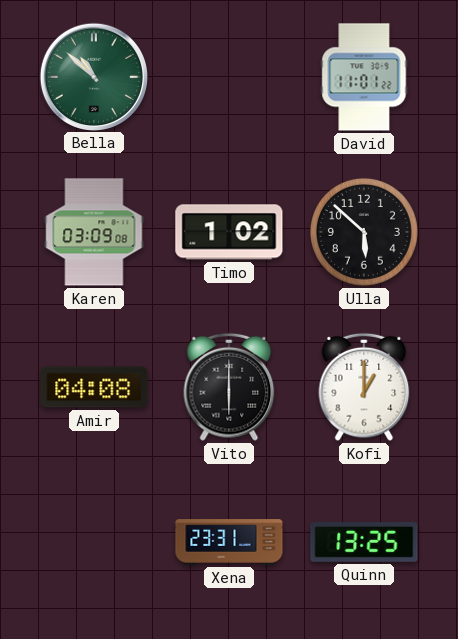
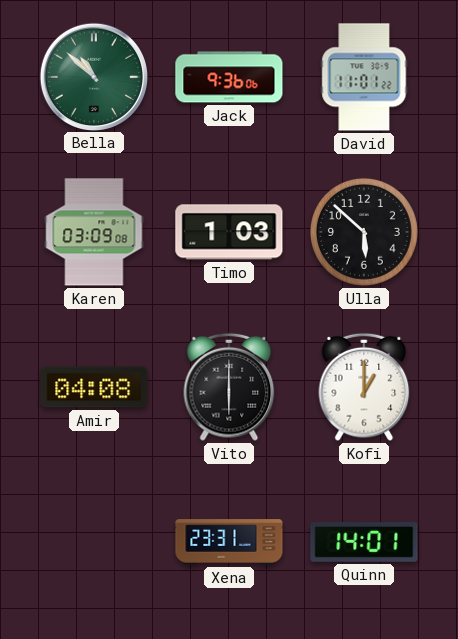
Jack: none -> 9:36
Timo: 1:02 -> 1:03
Quinn: 13:25 -> 14:01
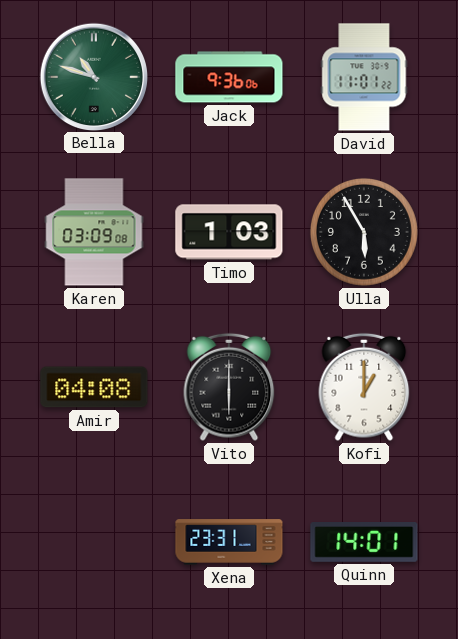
Bella: 10:52 -> 10:48
Ulla: 5:52 -> 5:55
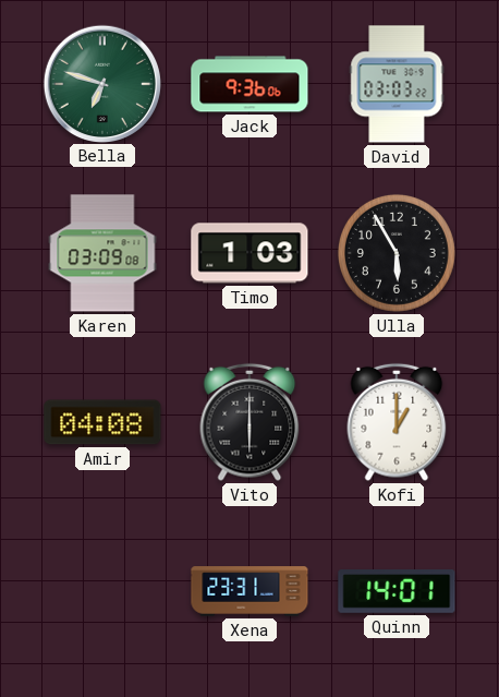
Bella: 10:48 -> 6:48
David: 11:01 -> 03:03
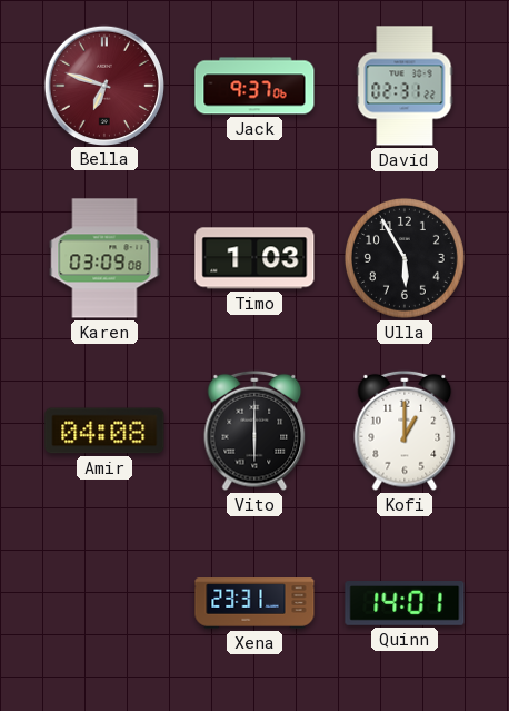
Bella dial: green -> burgundy
Jack: 9:36 -> 9:37
David: 03:03 -> 02:31
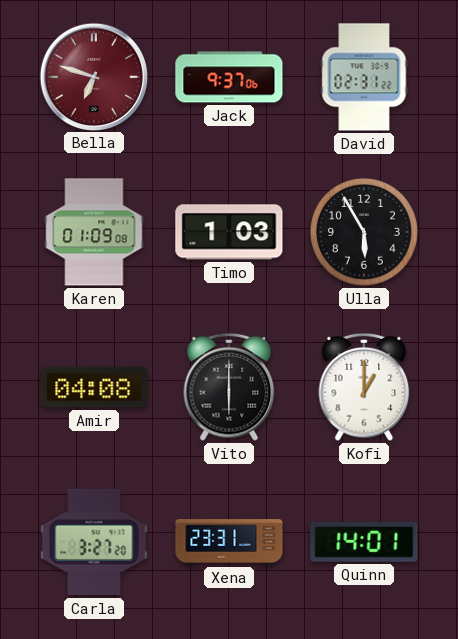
Karen: 03:09 -> 01:09
Carla: none -> 3:27
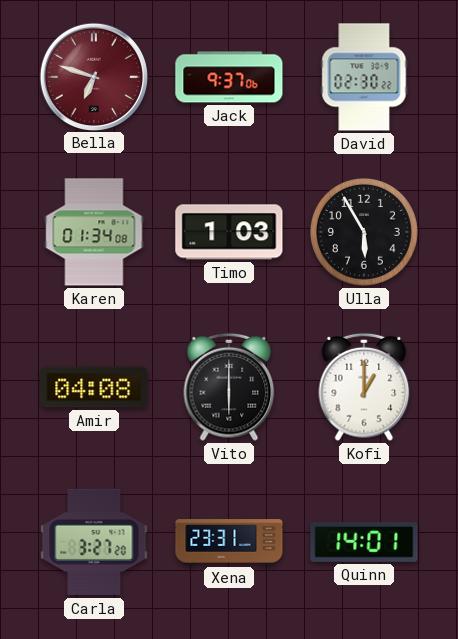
David: 02:31 -> 02:30
Karen: 01:09 -> 01:34
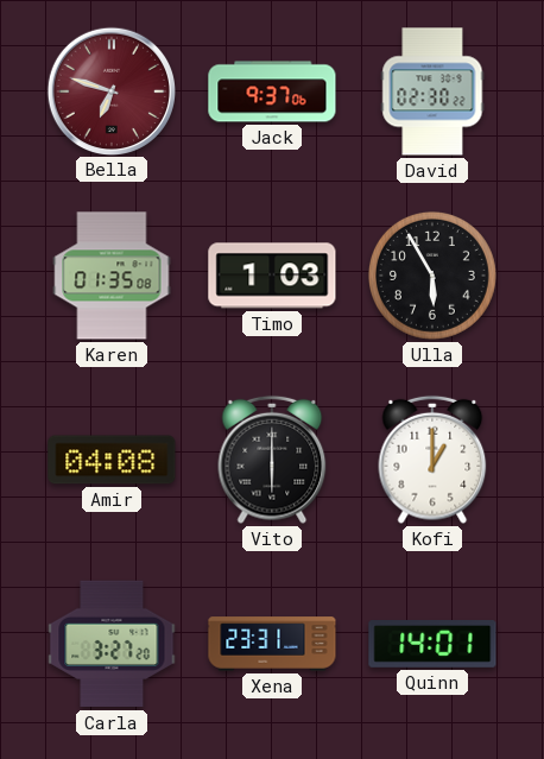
Karen: 01:34 -> 01:35
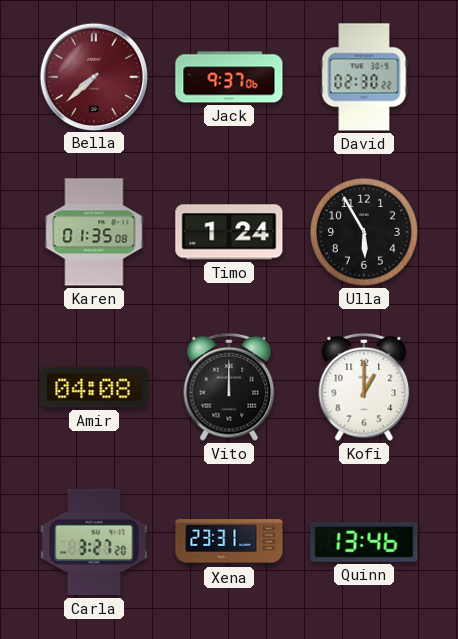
Bella: 6:48 -> 7:38
Timo: 1:03 -> 1:24
Vito: 6:00 -> 12:00
Quinn: 14:01 -> 13:46
